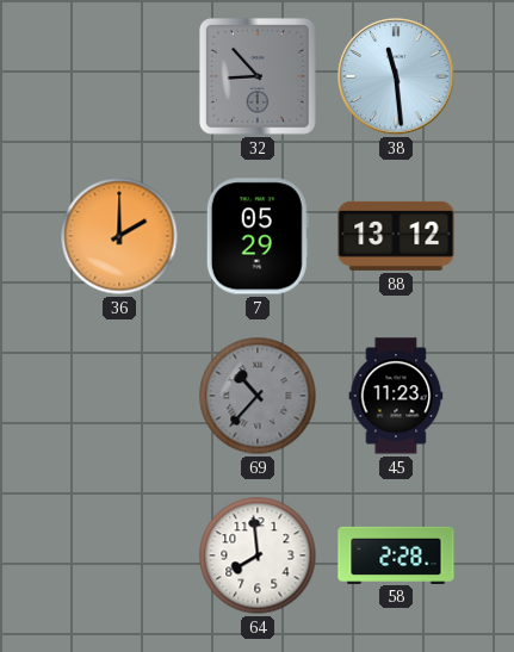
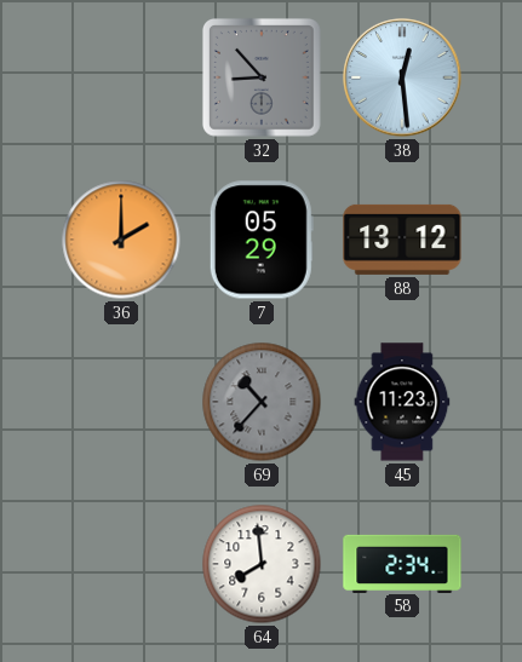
38: 11:29 -> 12:29
58: 2:28 -> 2:34
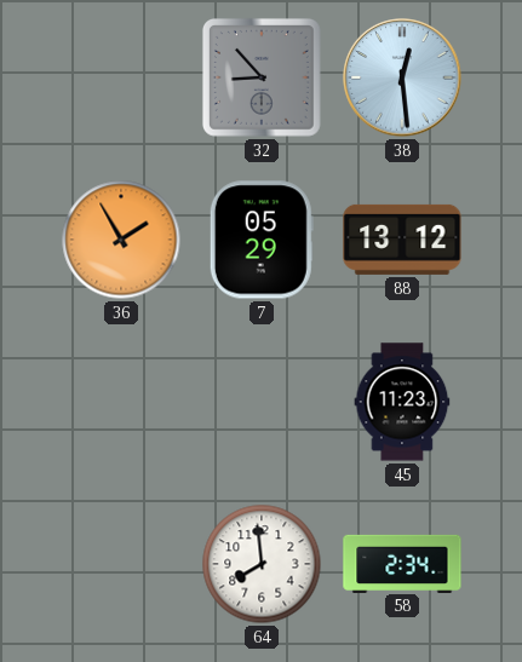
36: 2:00 -> 1:55
69: 10:37 -> none
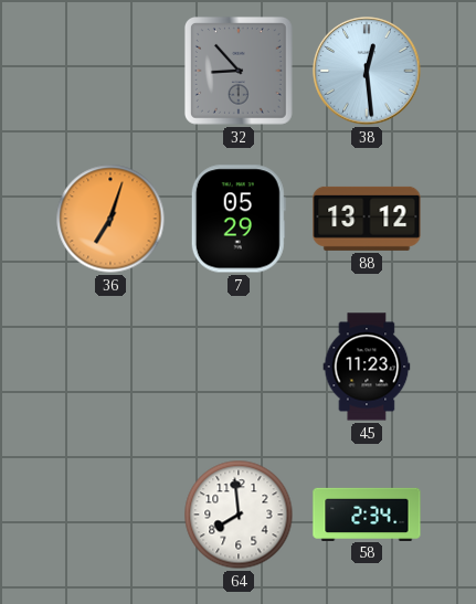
36: 1:55 -> 7:03
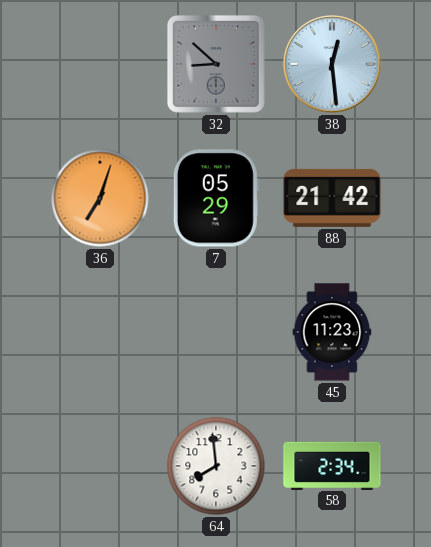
32: 8:53 -> 8:52
88: 13:12 -> 21:42
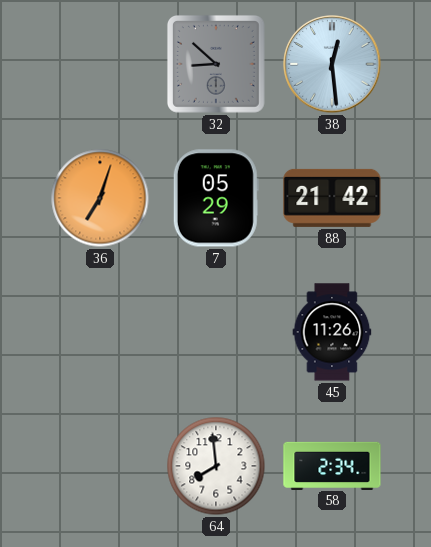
45: 11:23 -> 11:26
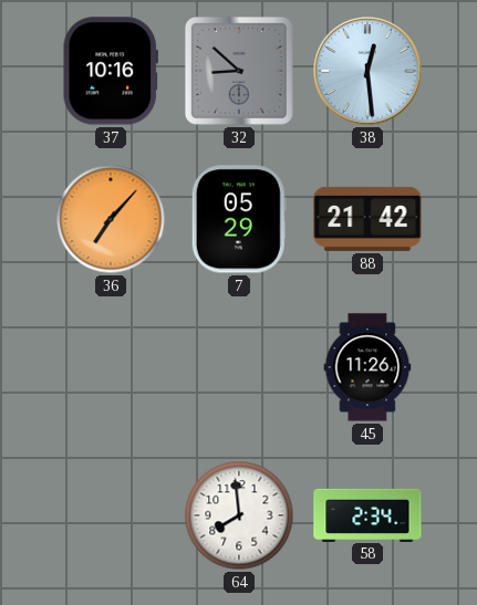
37: none -> 10:16
36: 7:03 -> 7:07
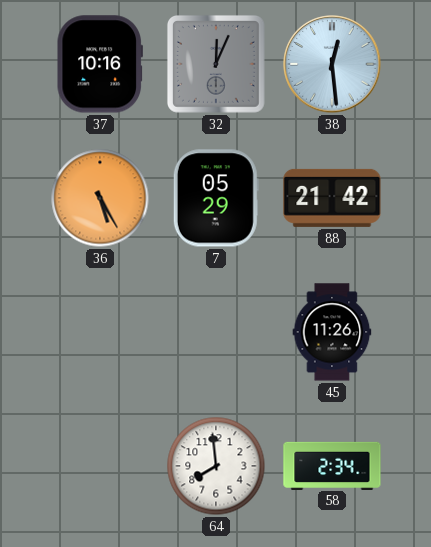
32: 8:52 -> 12:04
36: 7:07 -> 5:25
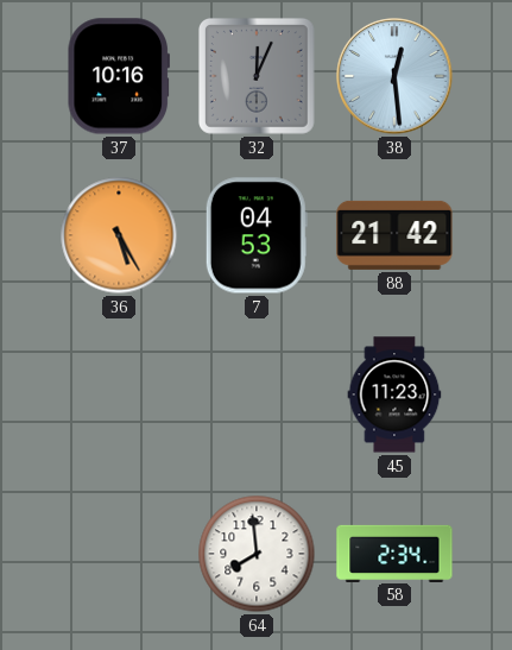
7: 05:29 -> 04:53
45: 11:26 -> 11:23
